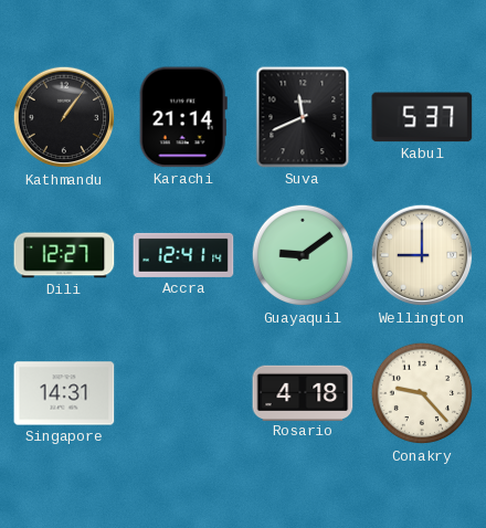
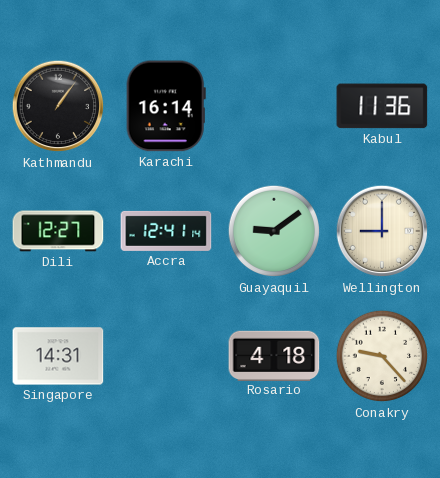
Karachi: 21:14 -> 16:14
Suva: 11:41 -> none
Kabul: 5:37 -> 11:36
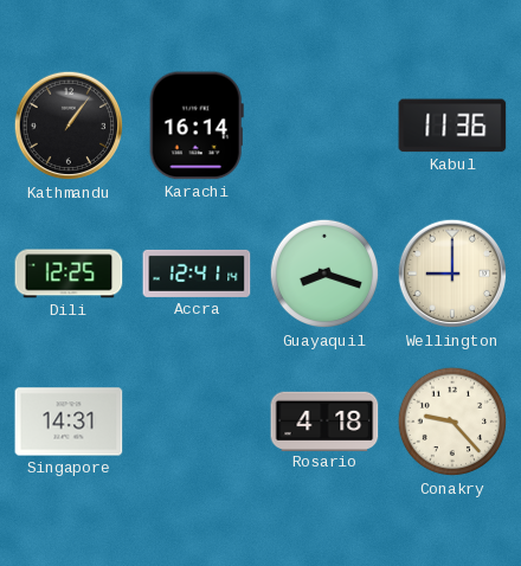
Dili: 12:27 -> 12:25
Guayaquil: 9:09 -> 8:18
